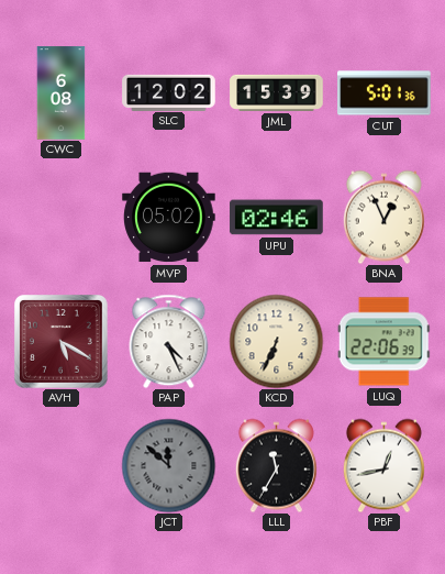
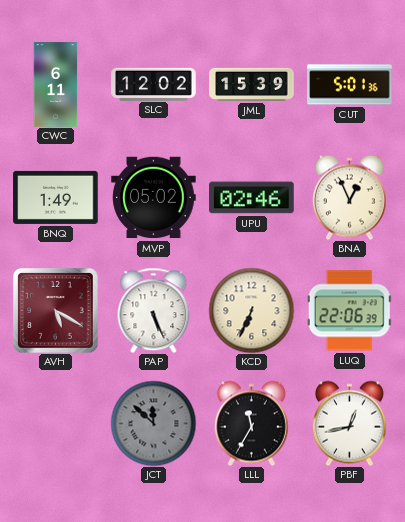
CWC: 6:08 -> 6:11
BNQ: none -> 1:49
PAP: 4:26 -> 5:26
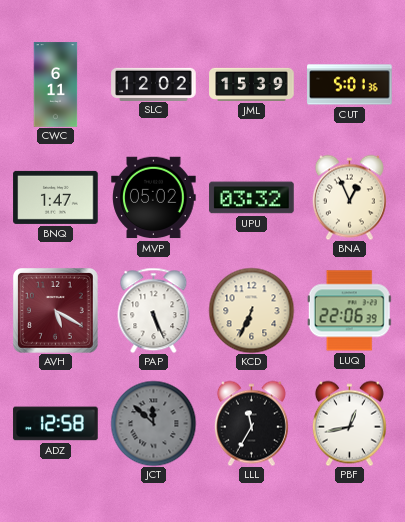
BNQ: 1:49 -> 1:47
UPU: 02:46 -> 03:32
ADZ: none -> 12:58
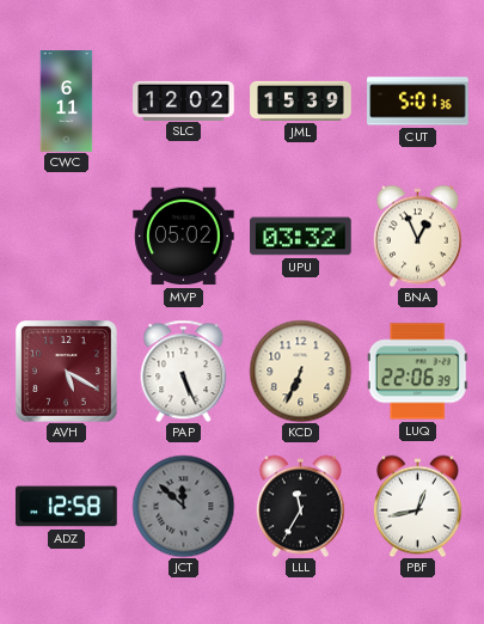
BNQ: 1:47 -> none
